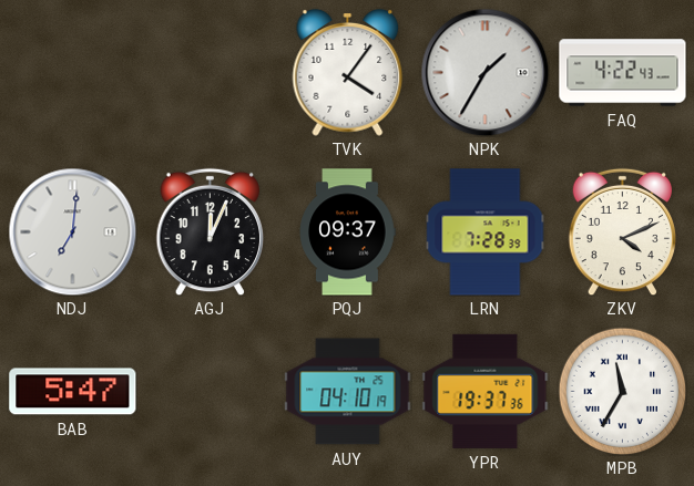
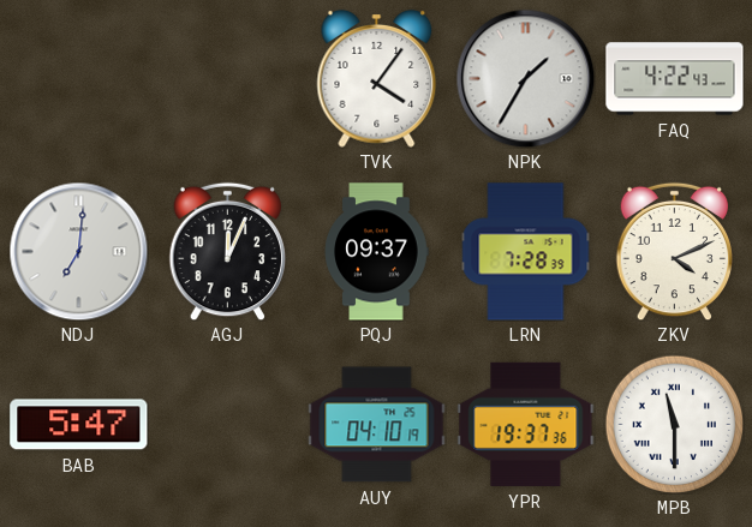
MPB: 11:35 -> 11:30
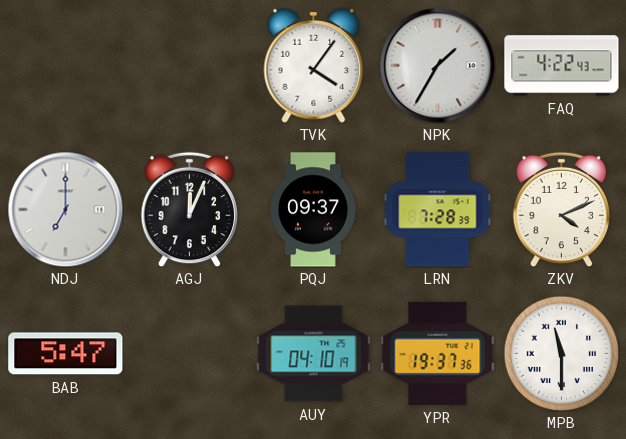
NDJ: 7:01 -> 7:00
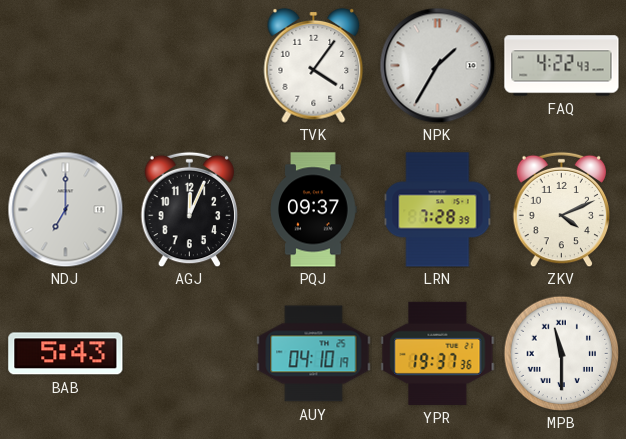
BAB: 5:47 -> 5:43
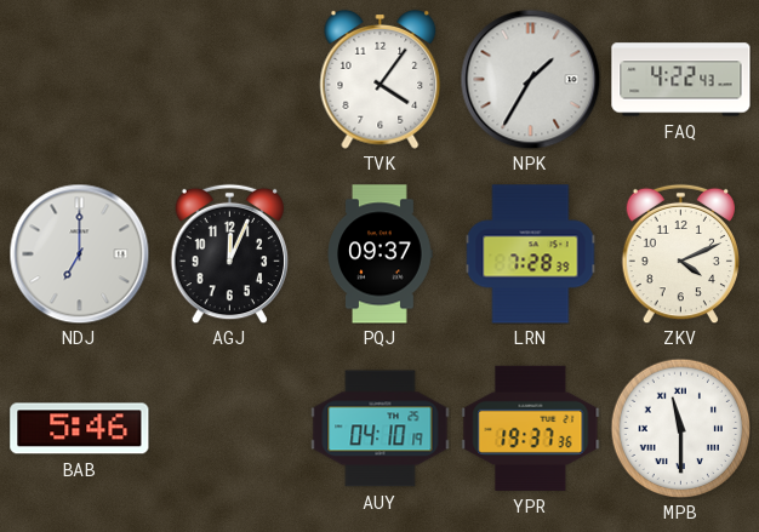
BAB: 5:43 -> 5:46
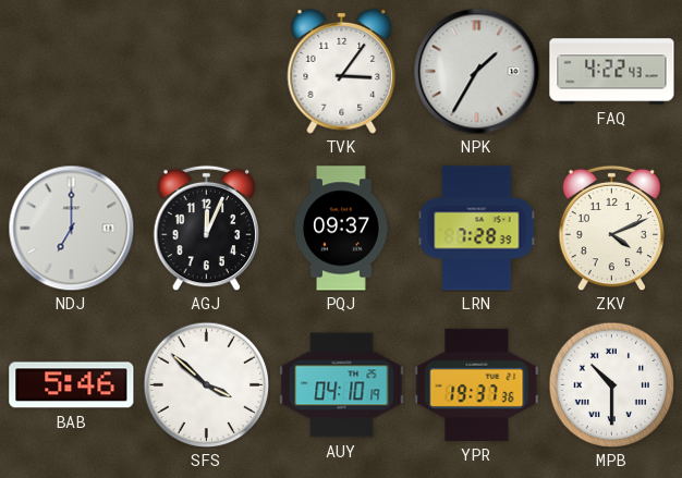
TVK: 4:06 -> 3:06
SFS: none -> 3:52
MPB: 11:30 -> 10:30
